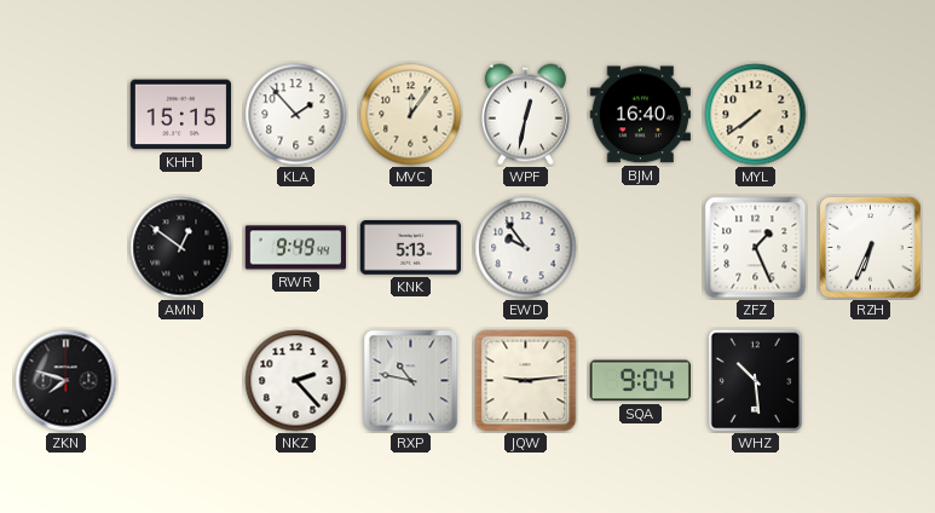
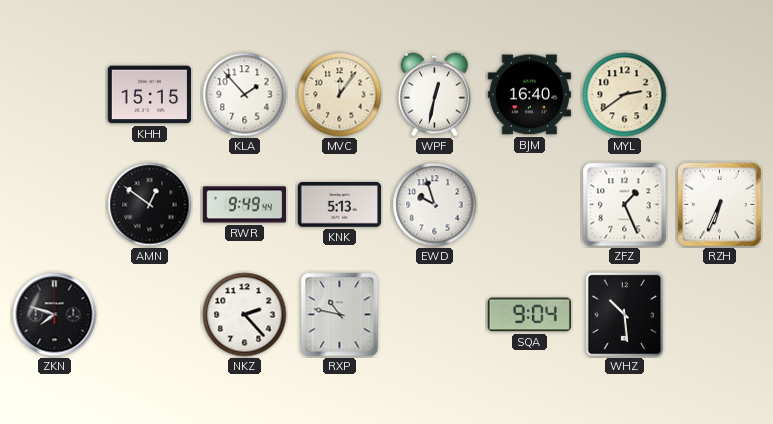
MYL: 7:39 -> 2:39
EWD: 9:54 -> 9:57
JQW: 9:14 -> none
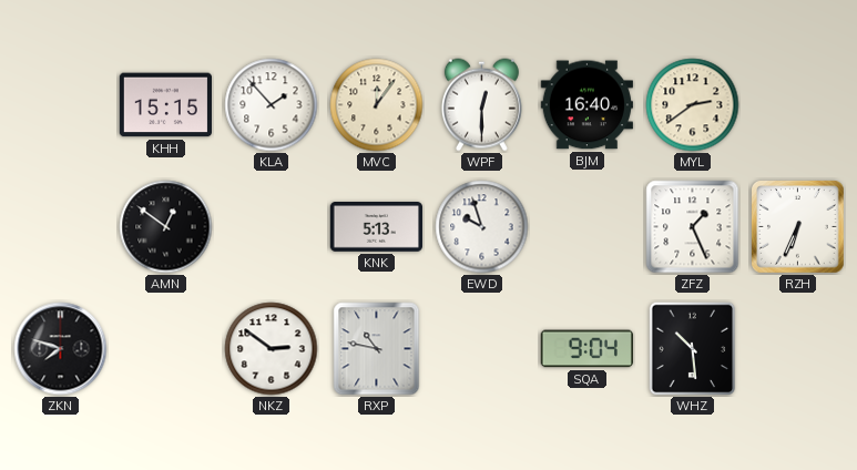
WPF: 12:32 -> 12:30
RWR: 9:49 -> none
NKZ: 2:23 -> 2:51
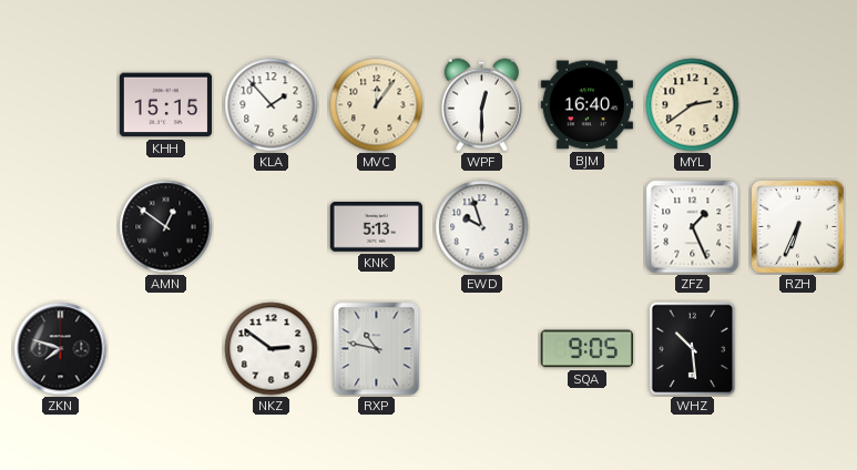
SQA: 9:04 -> 9:05
